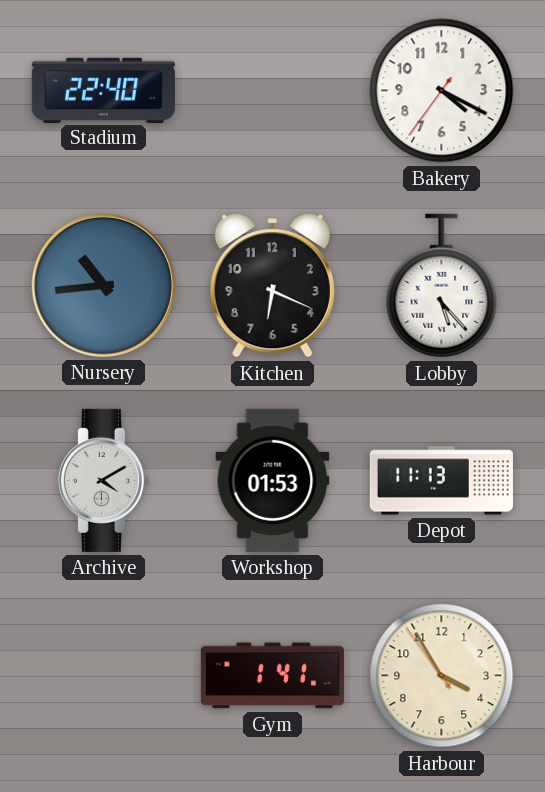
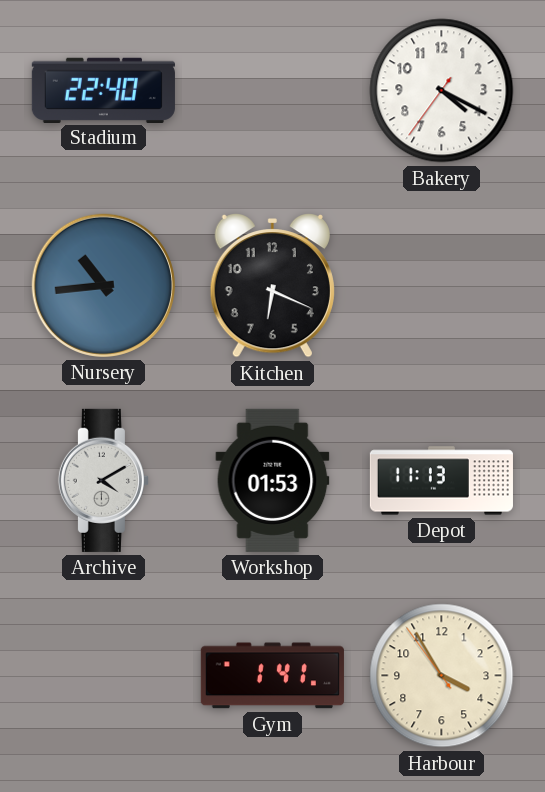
Lobby: 5:23 -> none
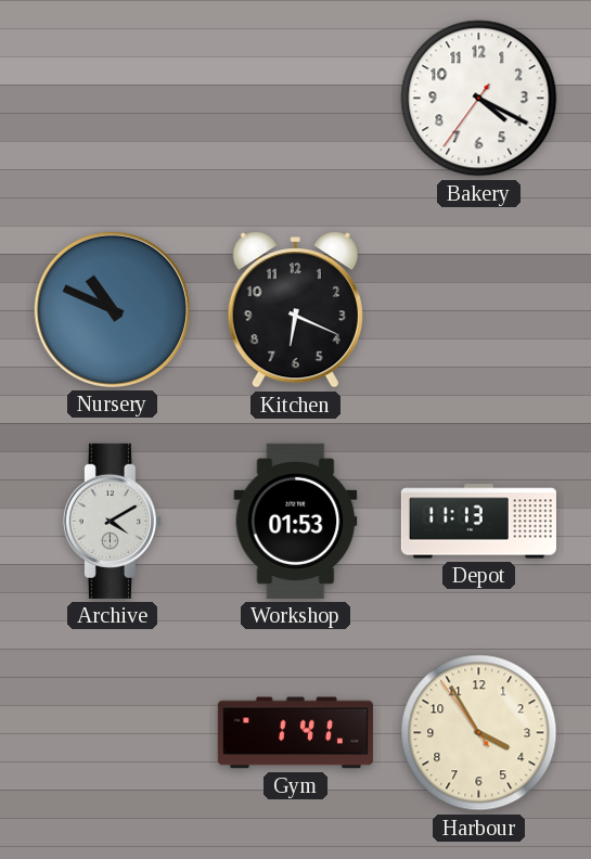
Stadium: 22:40 -> none
Nursery: 10:44 -> 10:49
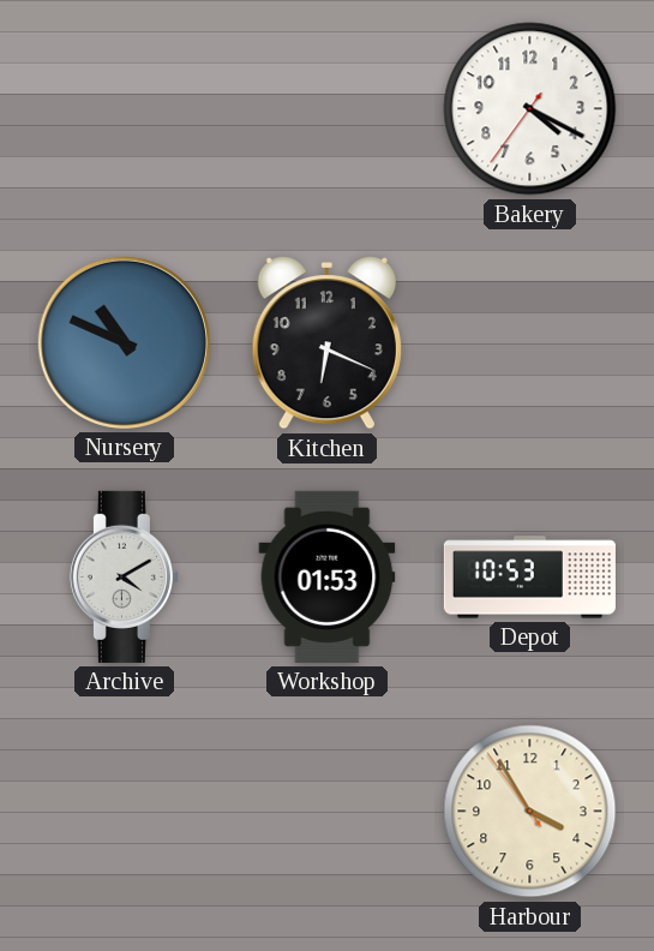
Depot: 11:13 -> 10:53
Gym: 1:41 -> none
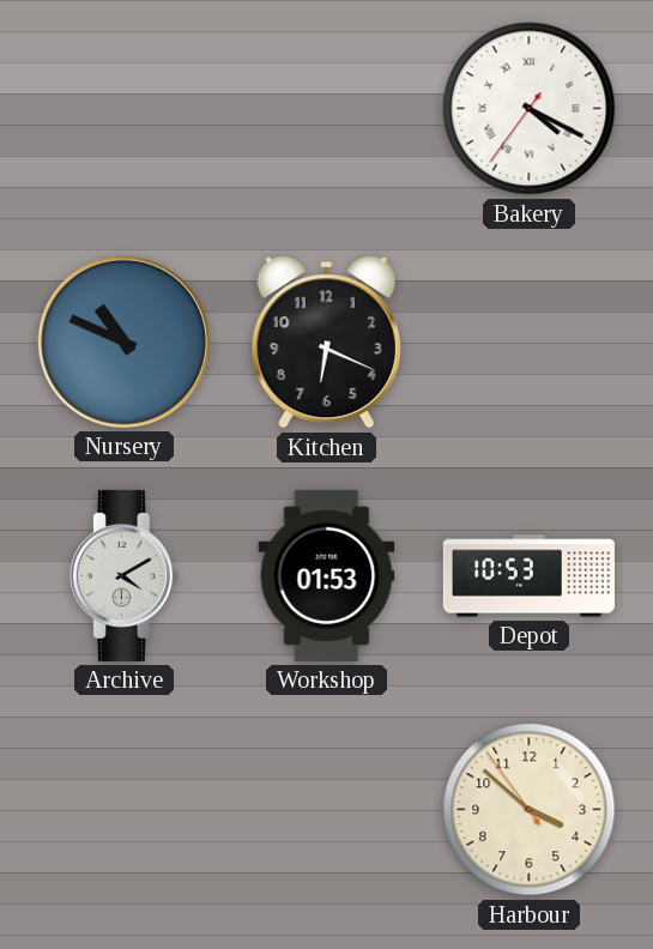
Bakery numerals: Arabic -> Roman
Harbour: 3:54 -> 3:51
